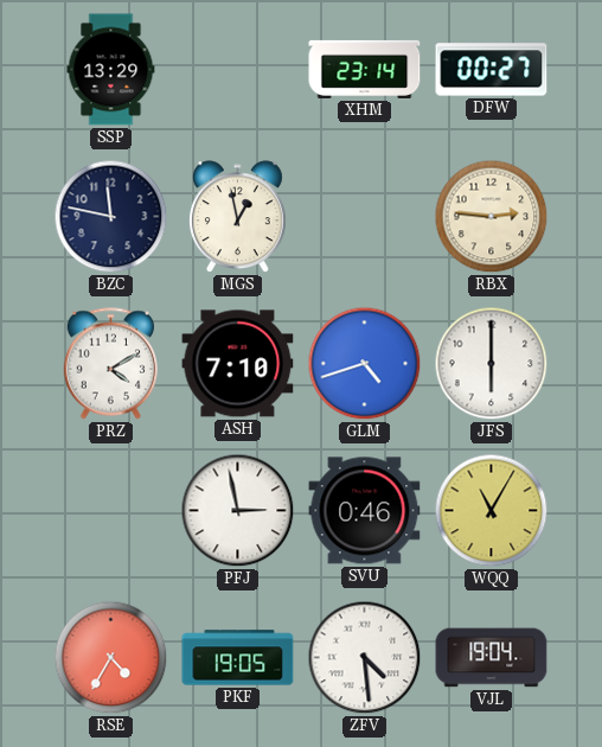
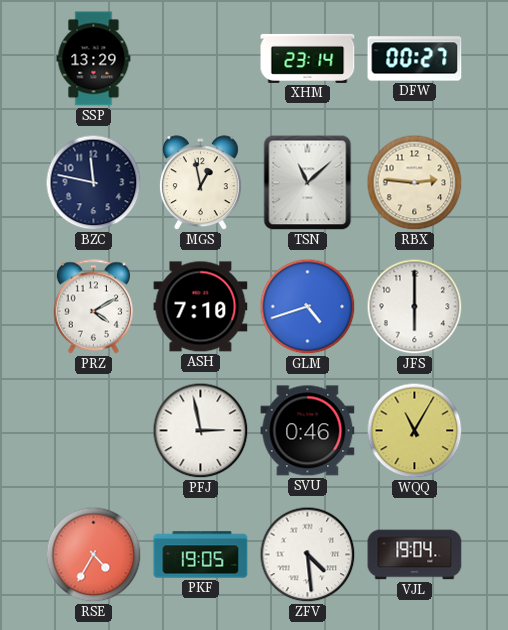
TSN: none -> 11:08
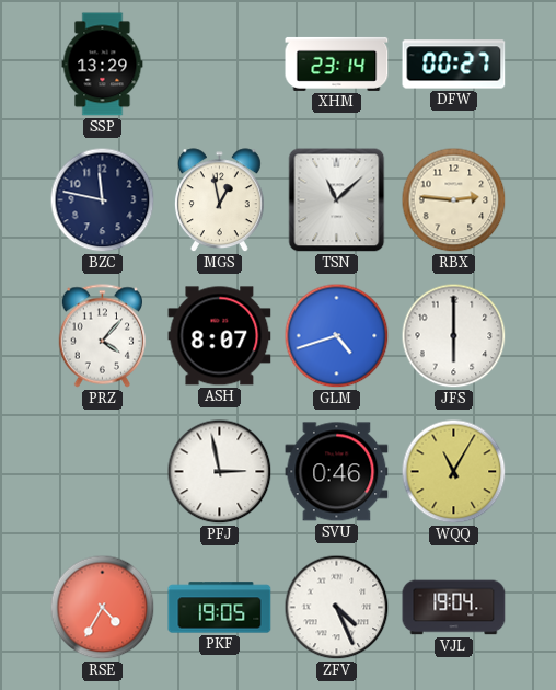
PRZ: 4:10 -> 4:07
ASH: 7:10 -> 8:07
ZFV: 4:29 -> 4:26
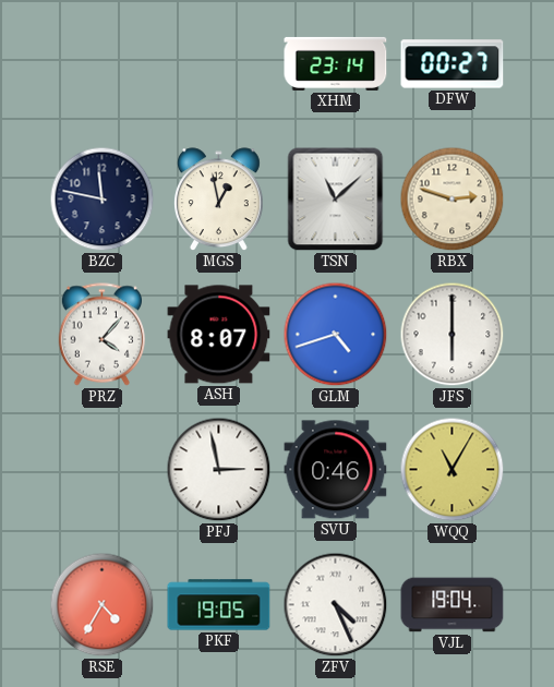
SSP: 13:29 -> none
RBX: 2:46 -> 2:48
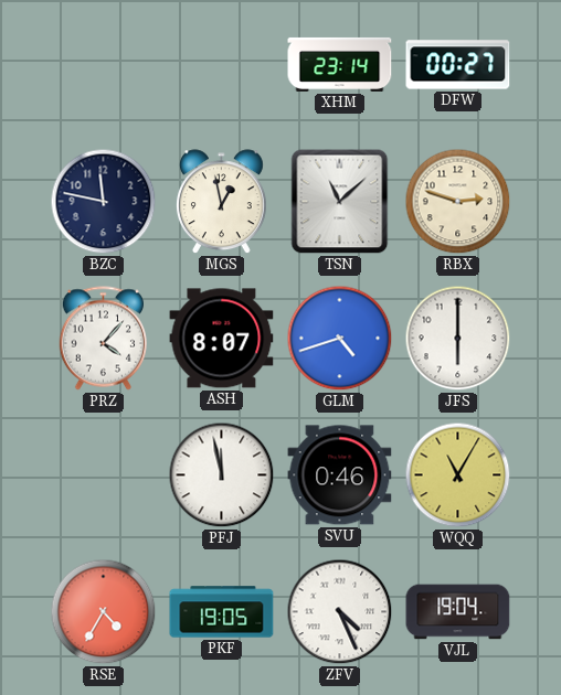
PFJ: 2:58 -> 11:58
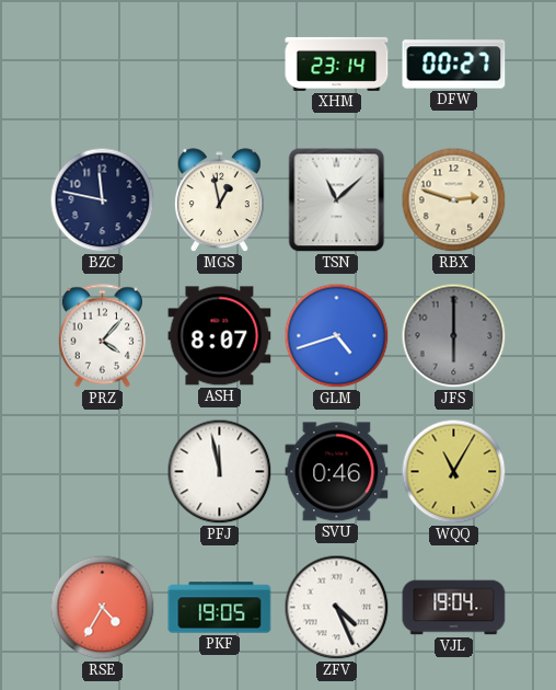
JFS dial: white -> grey
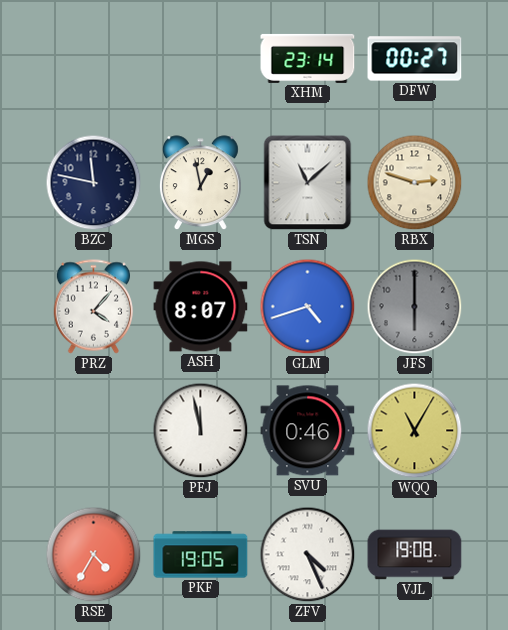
VJL: 19:04 -> 19:08
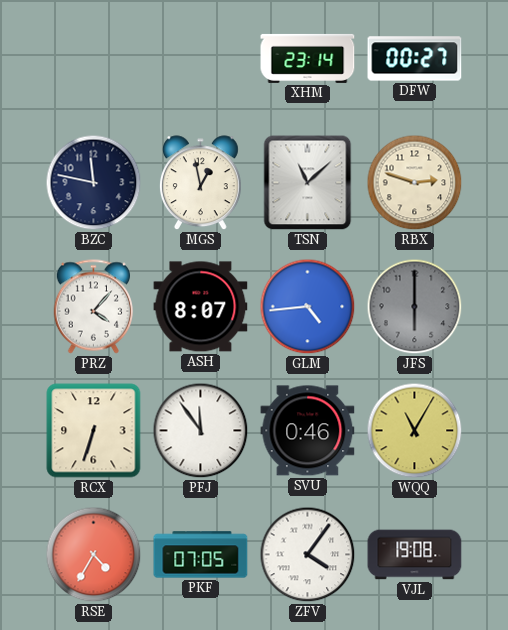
GLM: 4:42 -> 4:44
RCX: none -> 6:33
PFJ: 11:58 -> 11:54
PKF: 19:05 -> 07:05
ZFV: 4:26 -> 4:06
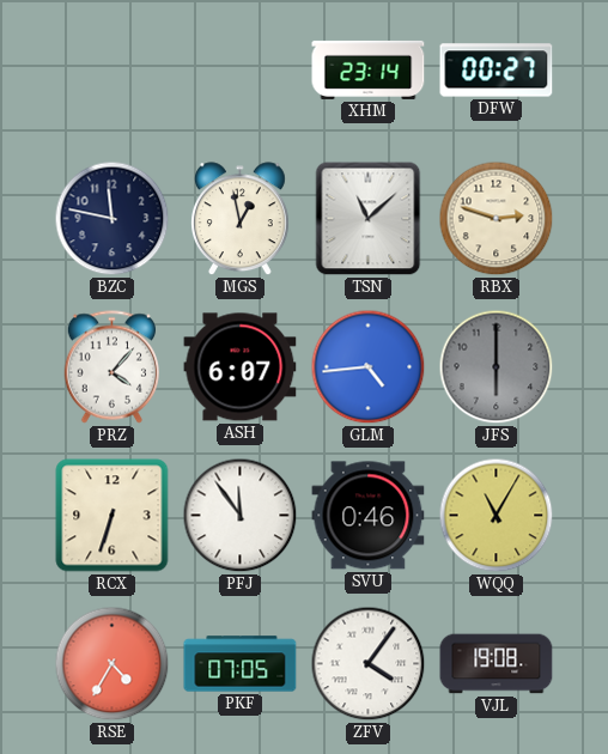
ASH: 8:07 -> 6:07
